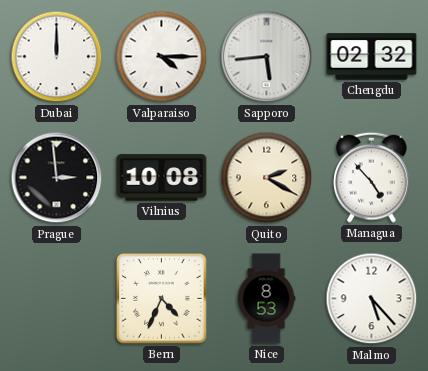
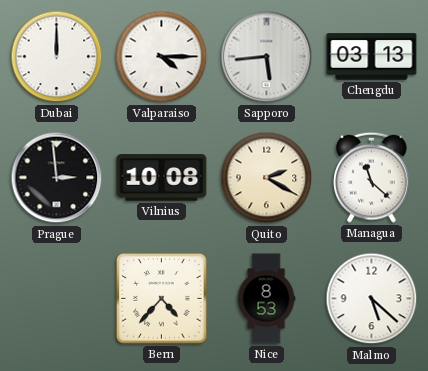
Chengdu: 02:32 -> 03:13
Managua: 4:53 -> 11:22
Bern: 4:34 -> 4:37
Malmo: 5:23 -> 5:22
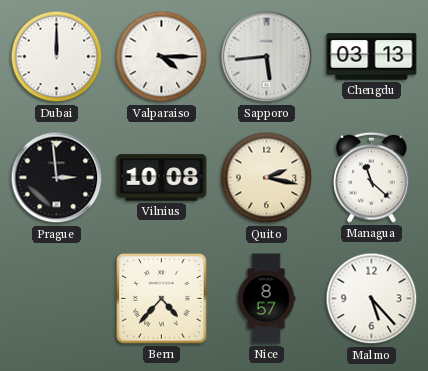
Quito: 2:20 -> 2:17
Nice: 8:53 -> 8:57
Malmo: 5:22 -> 5:23
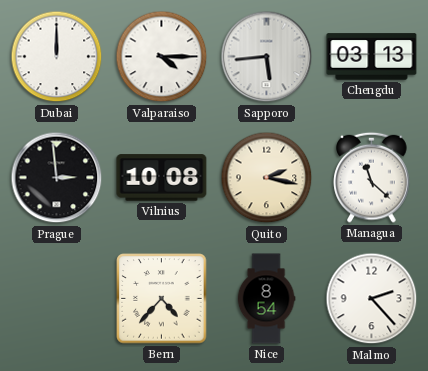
Nice: 8:57 -> 8:54
Malmo: 5:23 -> 2:23
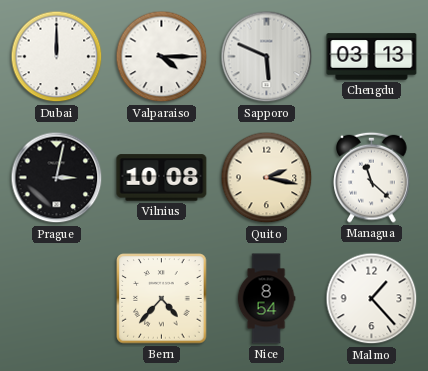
Sapporo: 5:44 -> 5:49
Prague: 2:59 -> 3:02
Malmo: 2:23 -> 1:23
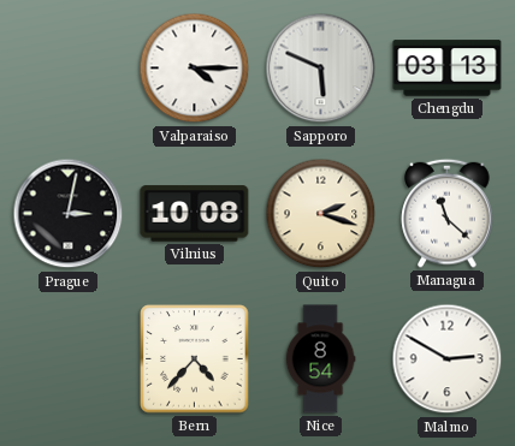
Dubai: 12:00 -> none
Quito: 2:17 -> 2:18
Malmo: 1:23 -> 2:50
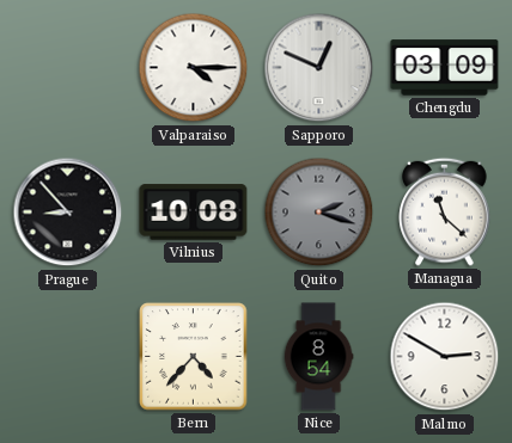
Sapporo: 5:49 -> 12:49
Chengdu: 03:13 -> 03:09
Prague: 3:02 -> 8:53
Quito dial: cream -> grey
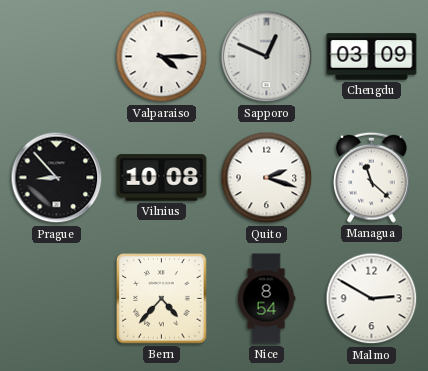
Quito dial: grey -> white
